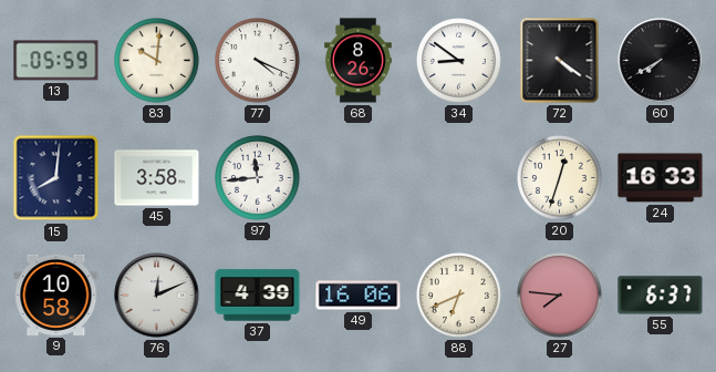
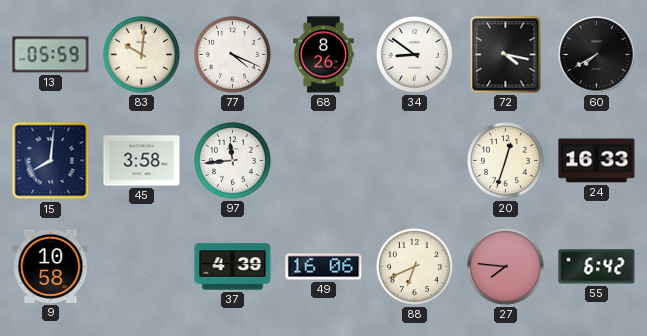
72: 4:21 -> 4:17
76: 12:11 -> none
55: 6:37 -> 6:42
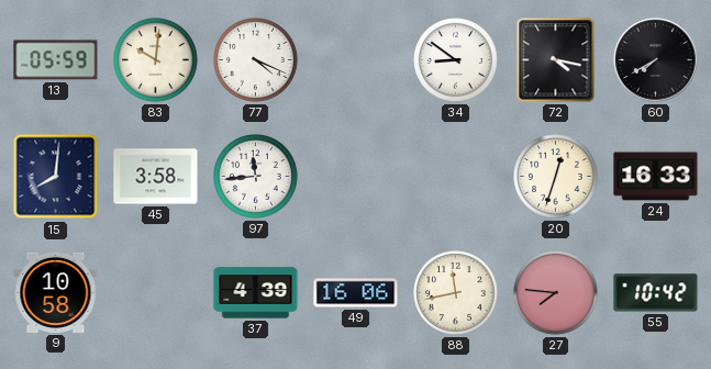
68: 8:26 -> none
88: 6:41 -> 11:43
55: 6:42 -> 10:42
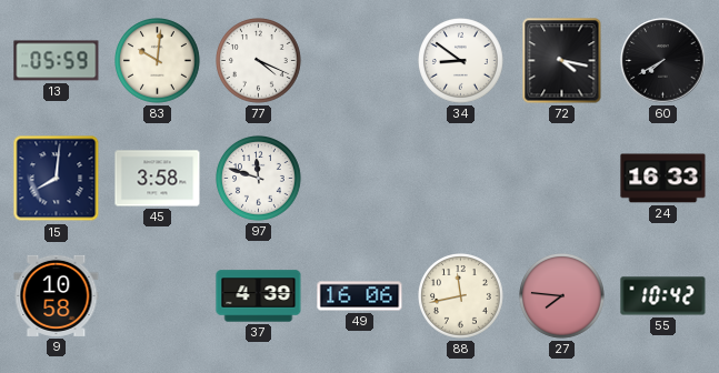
97: 11:44 -> 11:48
20: 12:33 -> none
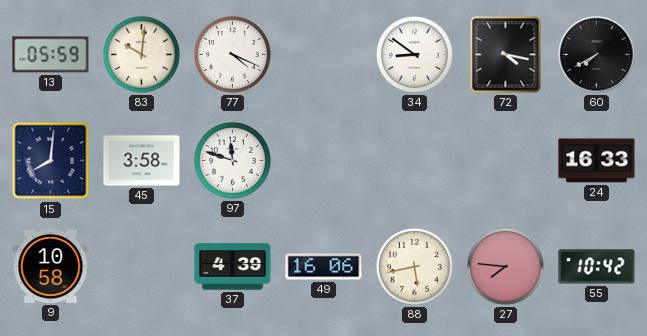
88: 11:43 -> 5:43
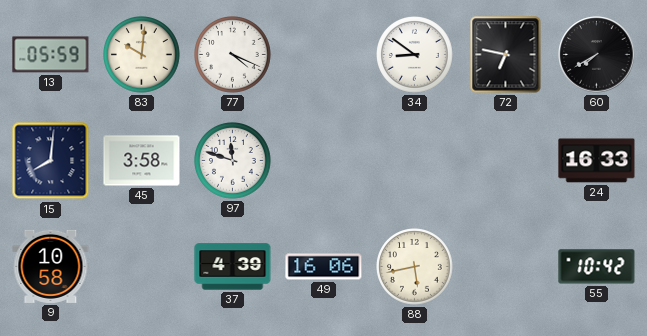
72: 4:17 -> 6:47
27: 7:46 -> none
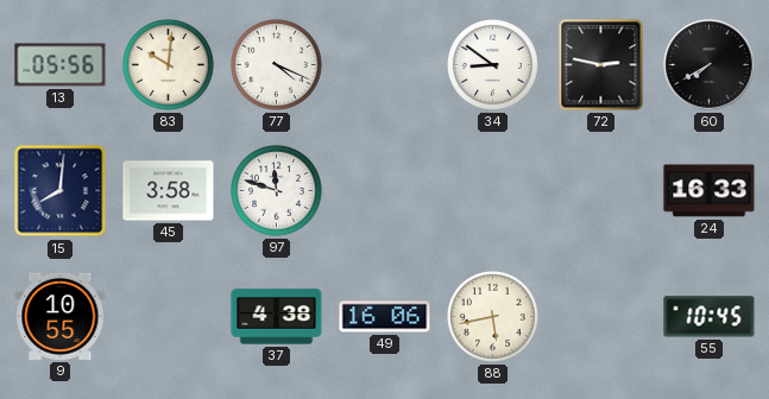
13: 05:59 -> 05:56
72: 6:47 -> 2:47
9: 10:58 -> 10:55
37: 4:39 -> 4:38
55: 10:42 -> 10:45
